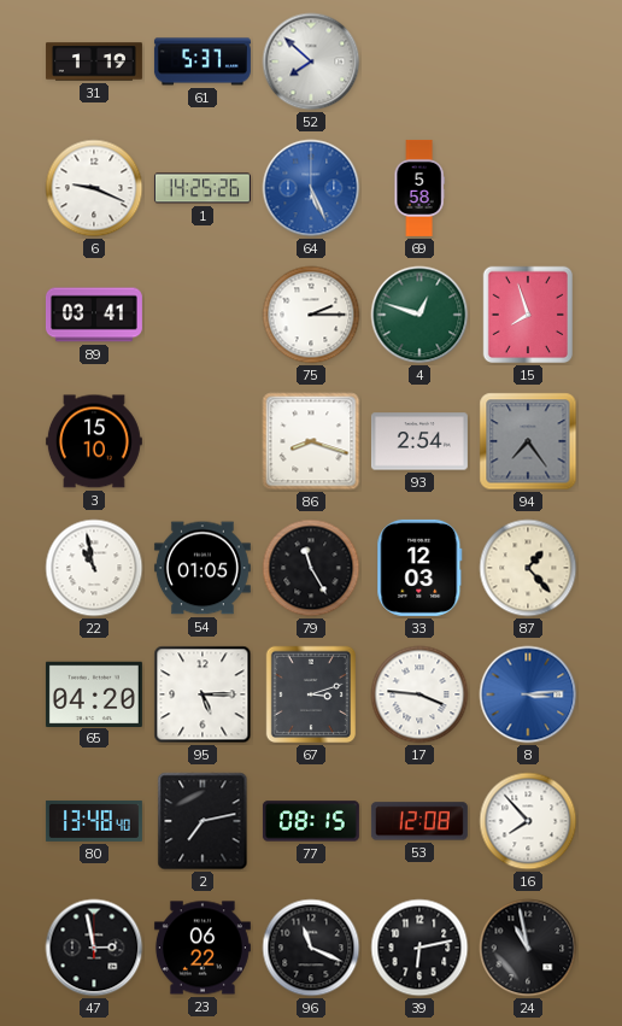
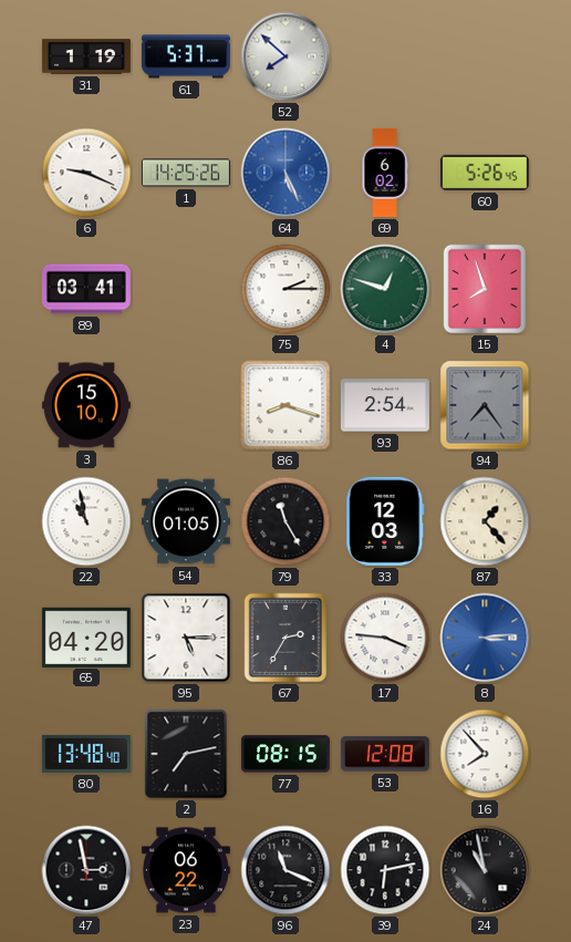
69: 5:58 -> 6:02
60: none -> 5:26
67: 3:12 -> 2:35
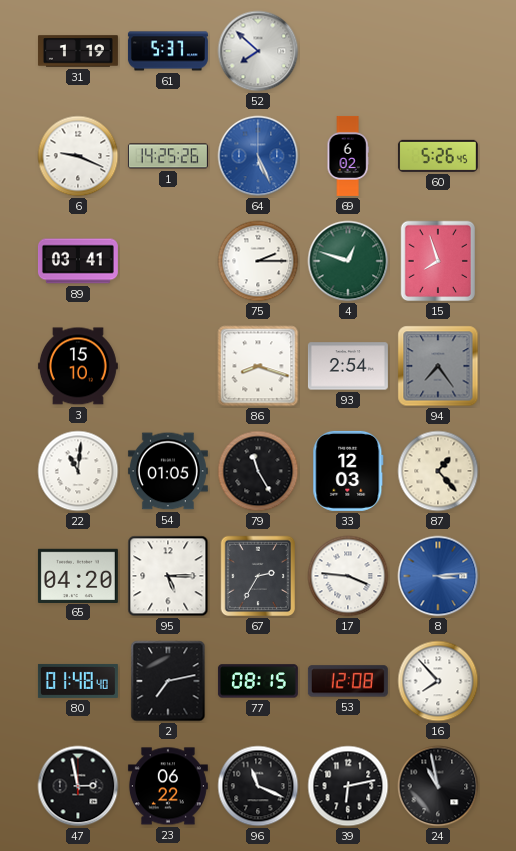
22: 10:58 -> 11:01
80: 13:48 -> 01:48
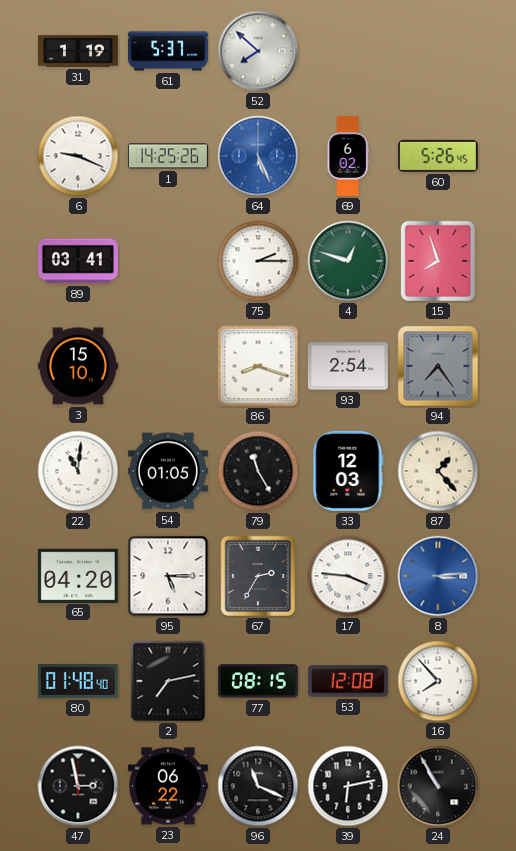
24: 10:58 -> 10:55
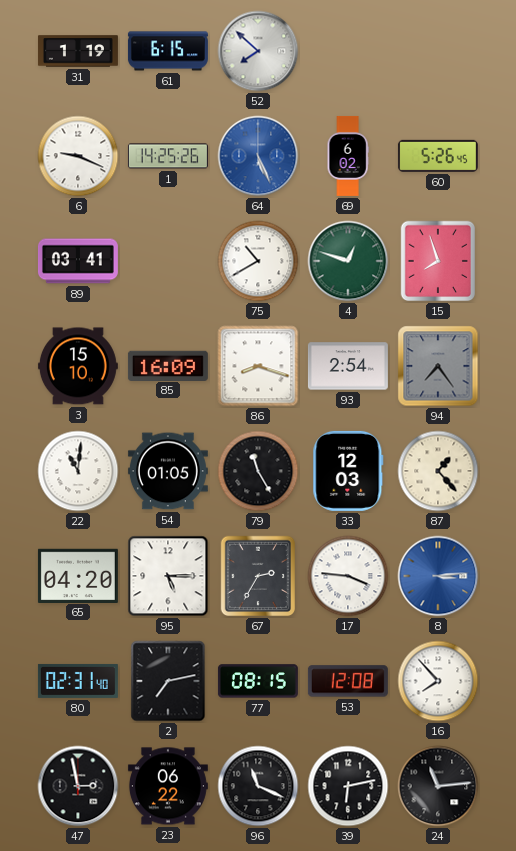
61: 5:37 -> 6:15
75: 2:15 -> 10:40
85: none -> 16:09
80: 01:48 -> 02:31
24: 10:55 -> 11:14
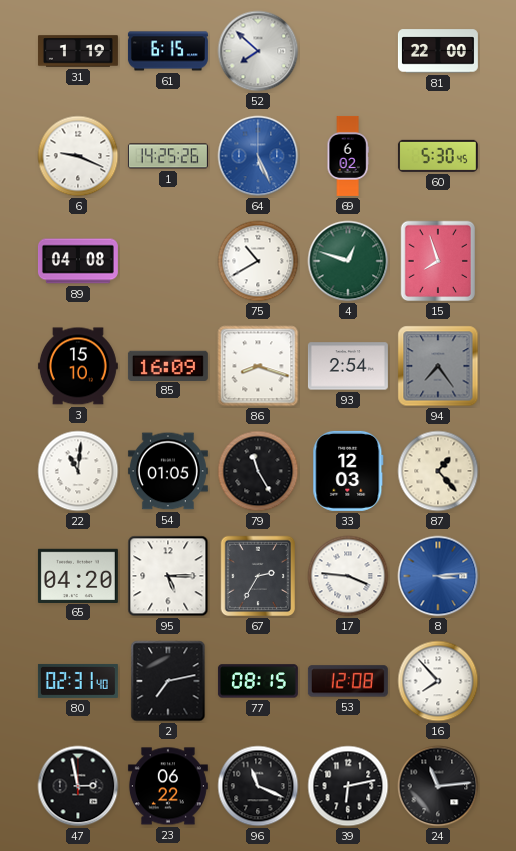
81: none -> 22:00
60: 5:26 -> 5:30
89: 03:41 -> 04:08
